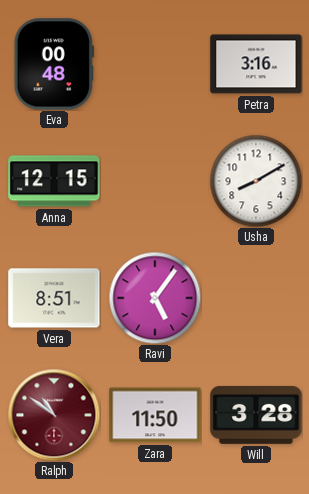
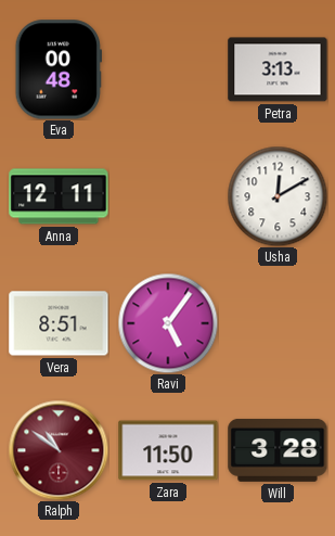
Petra: 3:16 -> 3:13
Anna: 12:15 -> 12:11
Usha: 8:10 -> 12:10
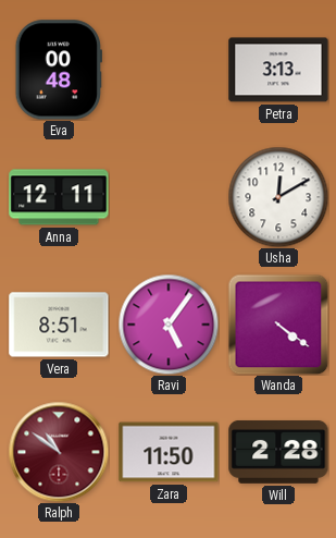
Wanda: none -> 4:21
Will: 3:28 -> 2:28
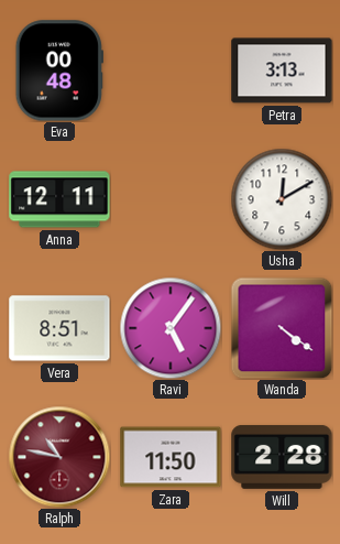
Ralph: 10:51 -> 10:47
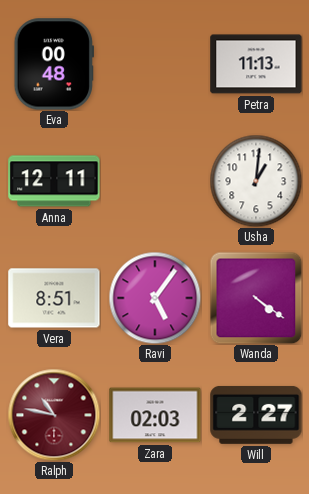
Petra: 3:13 -> 11:13
Usha: 12:10 -> 1:01
Zara: 11:50 -> 02:03
Will: 2:28 -> 2:27
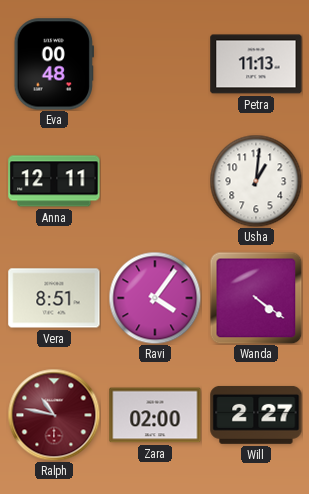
Ravi: 5:06 -> 4:06
Zara: 02:03 -> 02:00
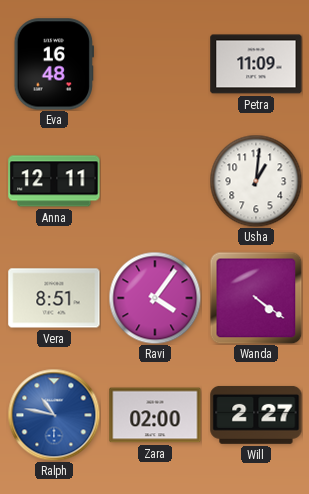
Eva: 00:48 -> 16:48
Petra: 11:13 -> 11:09
Ralph dial: burgundy -> blue
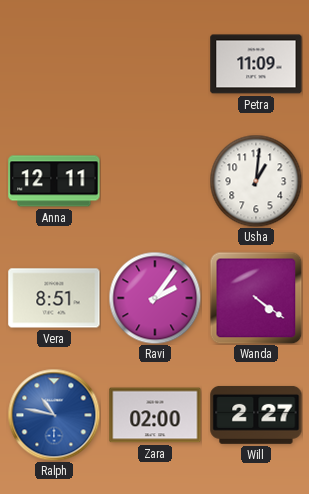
Eva: 16:48 -> none
Ravi: 4:06 -> 2:06
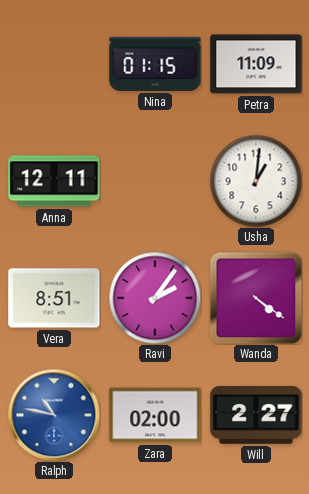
Nina: none -> 01:15
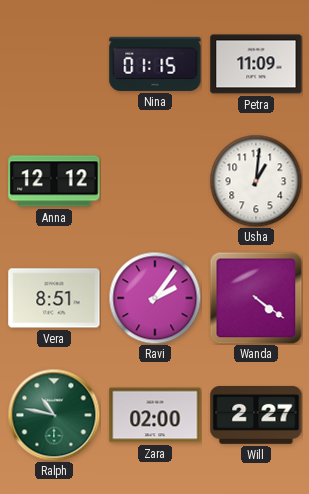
Anna: 12:11 -> 12:12
Ralph dial: blue -> green
